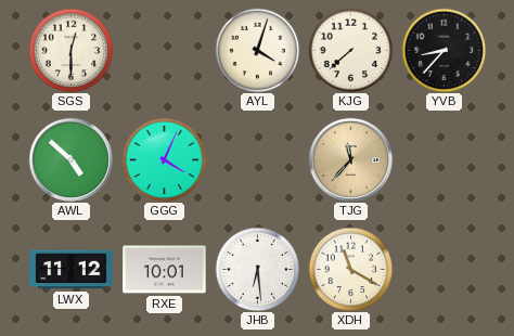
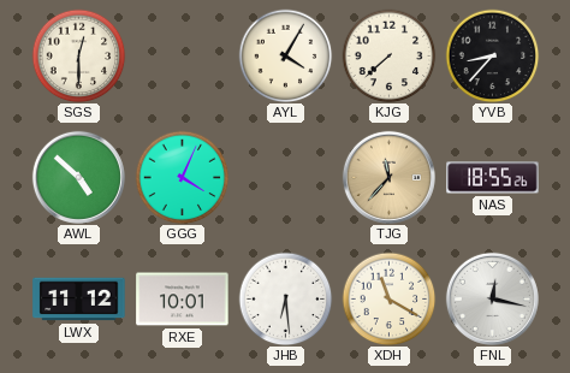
AYL: 4:03 -> 4:05
NAS: none -> 18:55
FNL: none -> 12:17
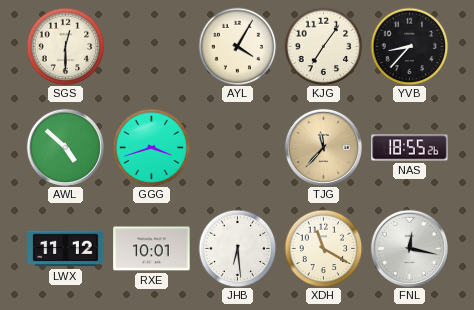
KJG: 7:38 -> 7:06
GGG: 4:04 -> 3:42
